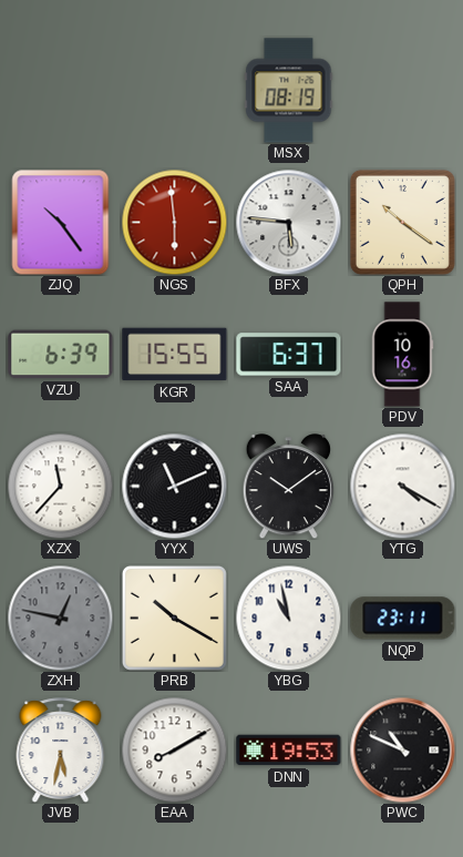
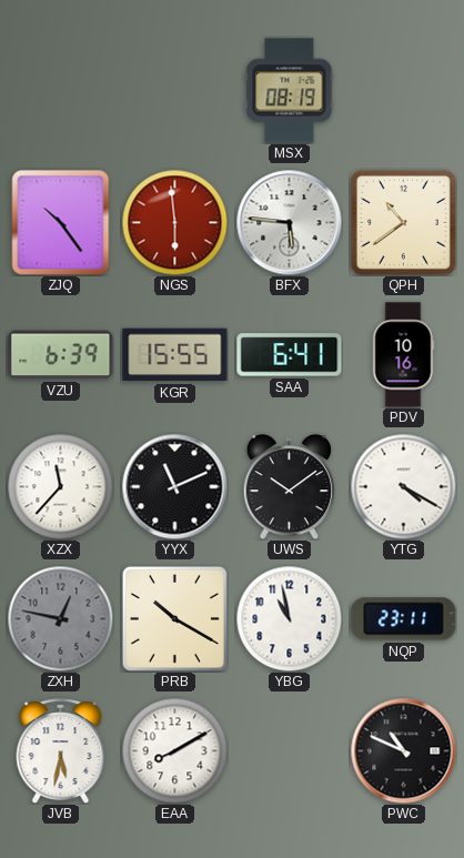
QPH: 10:21 -> 10:39
SAA: 6:37 -> 6:41
DNN: 19:53 -> none
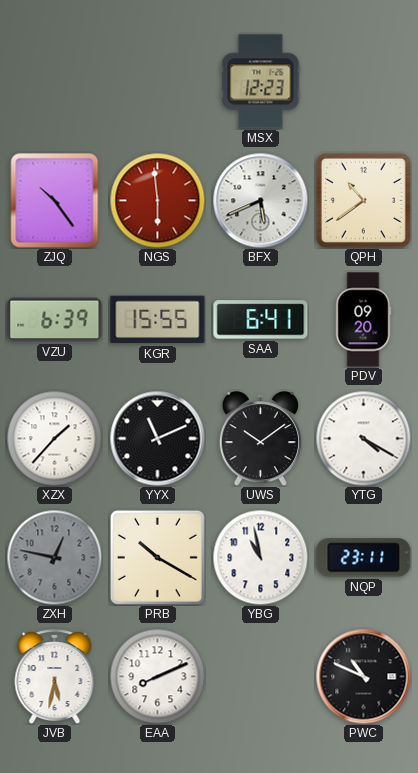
MSX: 08:19 -> 12:23
BFX: 5:46 -> 5:41
PDV: 10:16 -> 09:20
XZX: 11:37 -> 1:37
EAA: 8:10 -> 8:11
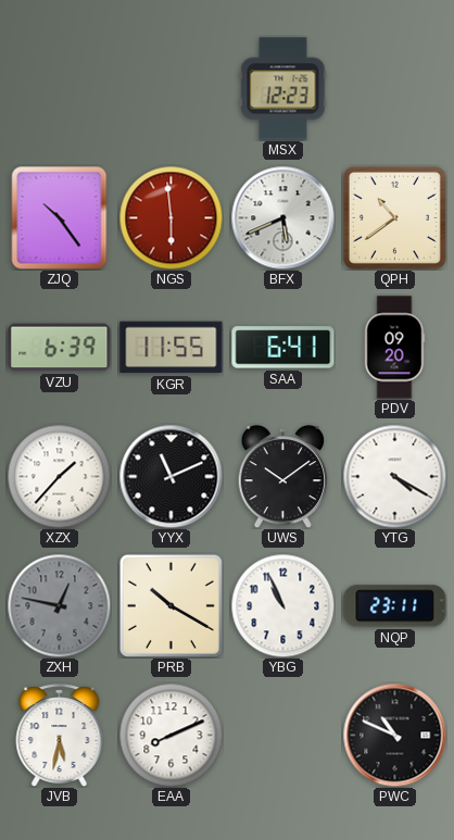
KGR: 15:55 -> 11:55
YBG: 10:58 -> 10:56
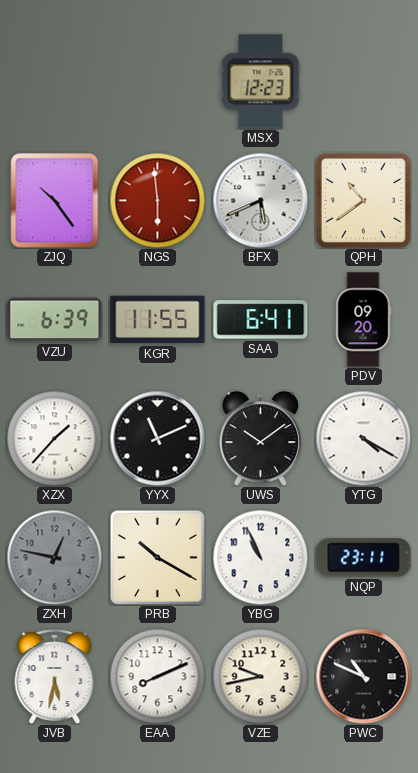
VZE: none -> 9:43
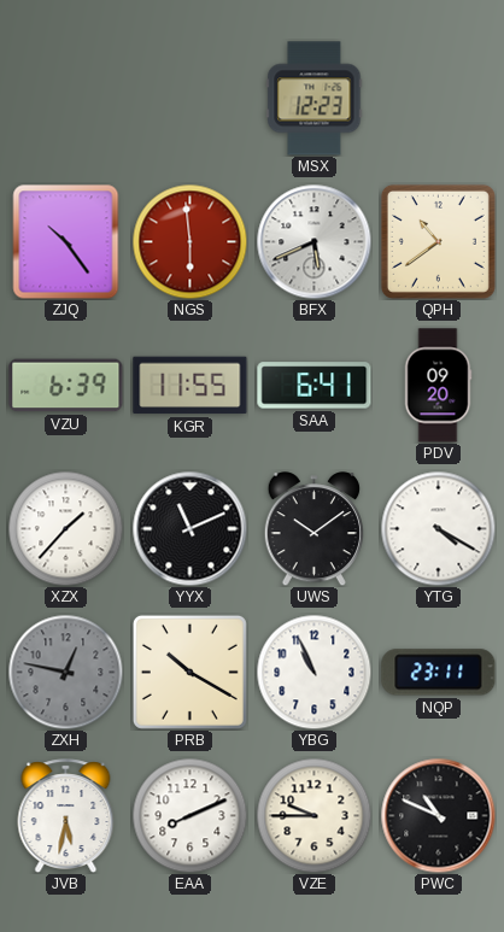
VZE: 9:43 -> 9:45
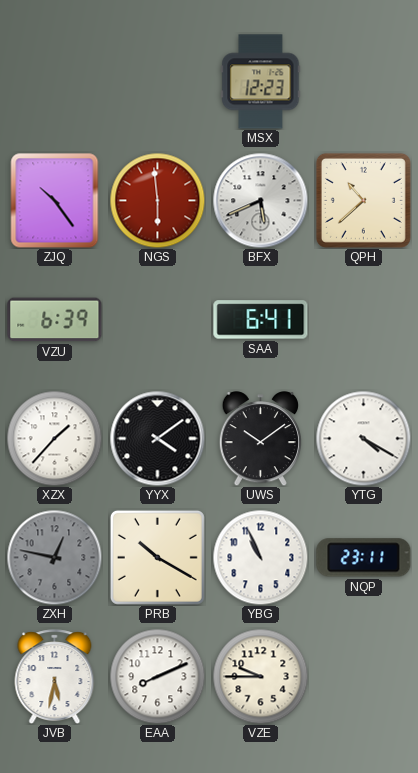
QPH: 10:39 -> 10:38
KGR: 11:55 -> none
PDV: 09:20 -> none
YYX: 11:11 -> 4:09
PWC: 10:49 -> none
